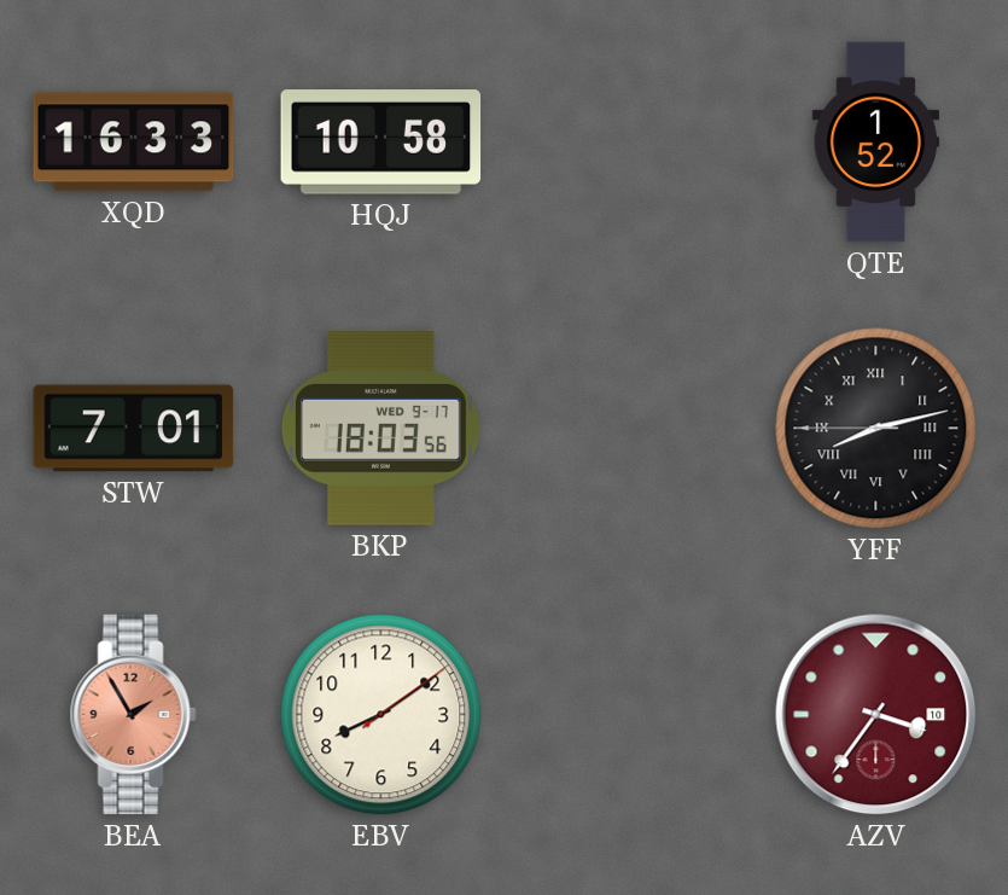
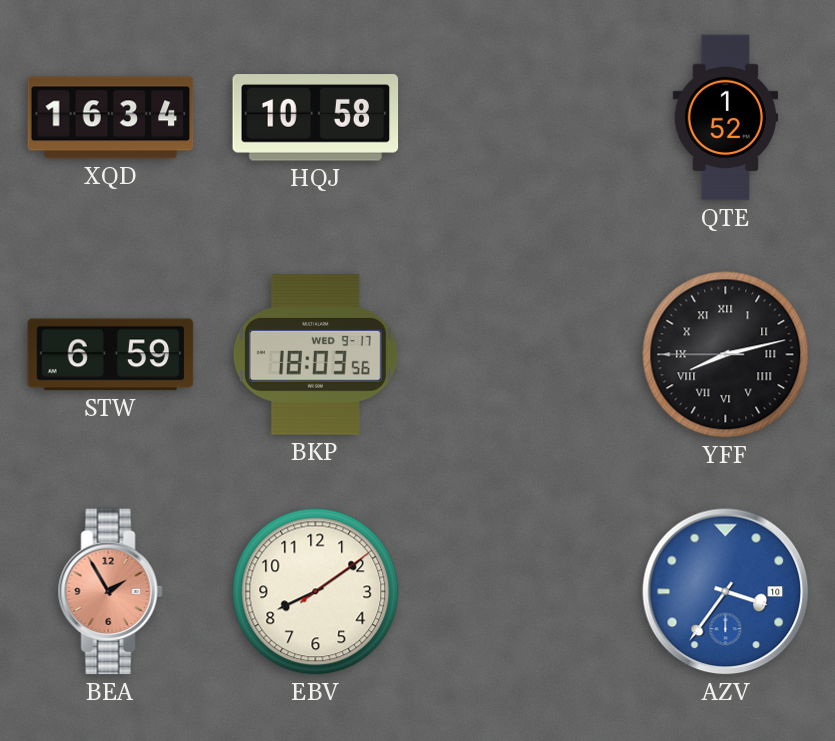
XQD: 16:33 -> 16:34
STW: 7:01 -> 6:59
AZV dial: burgundy -> blue
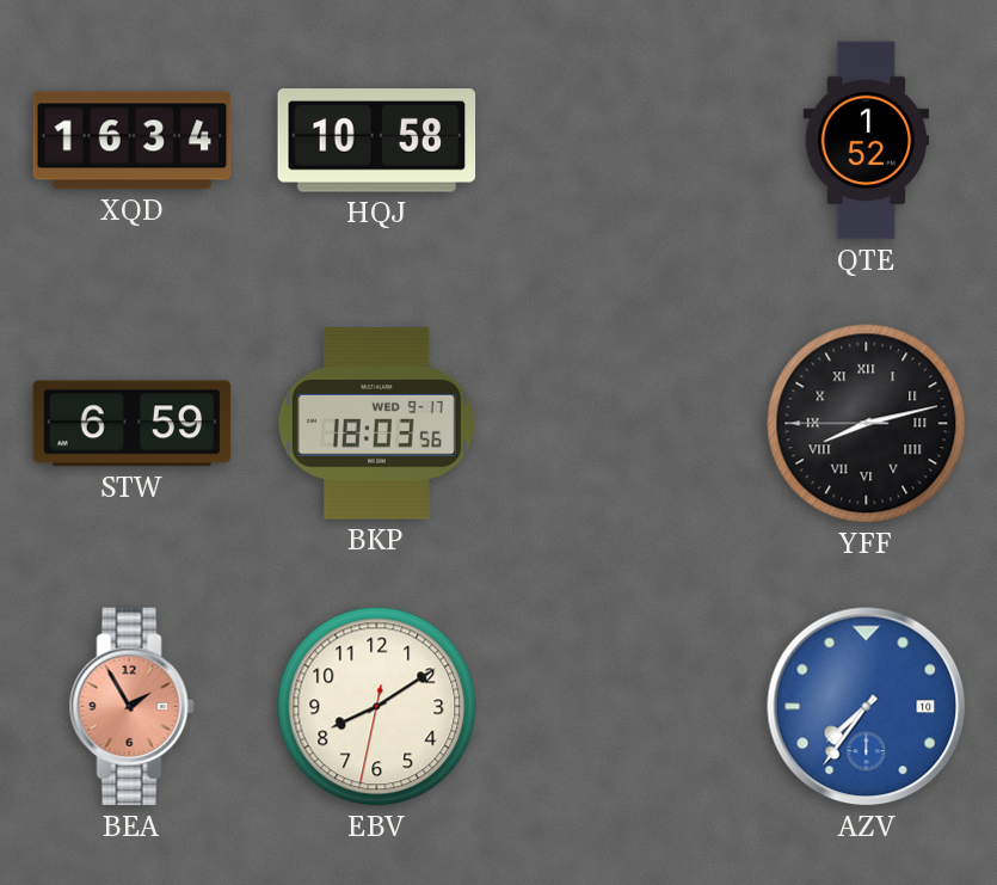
EBV: 8:09:09 -> 8:09:32
AZV: 3:36 -> 7:36
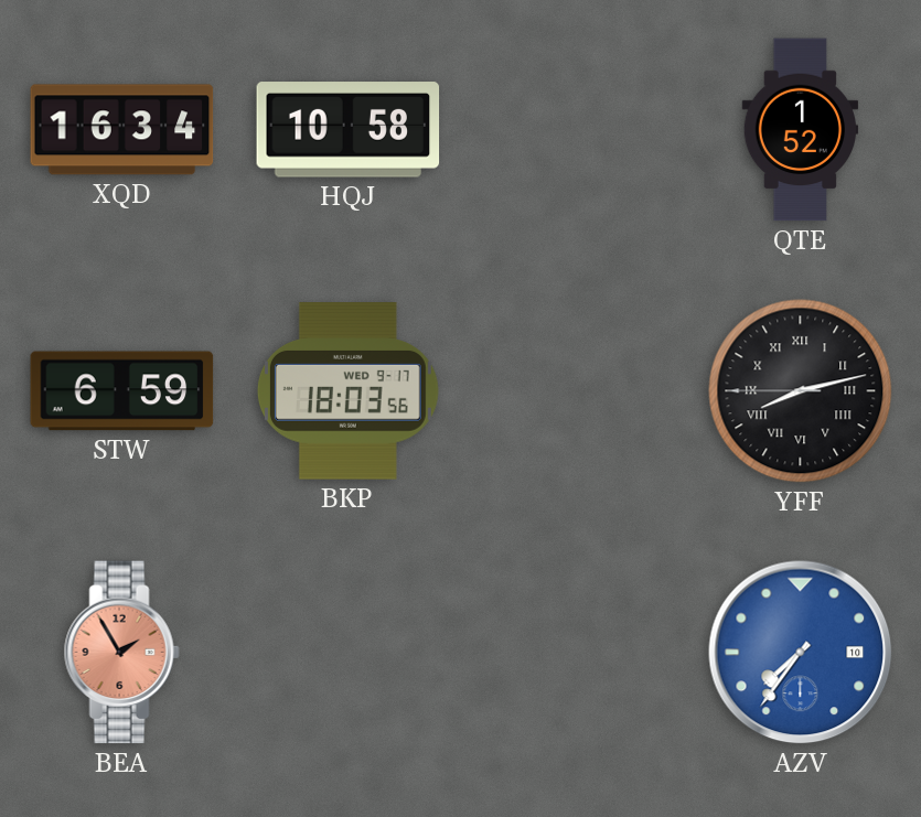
EBV: 8:09 -> none
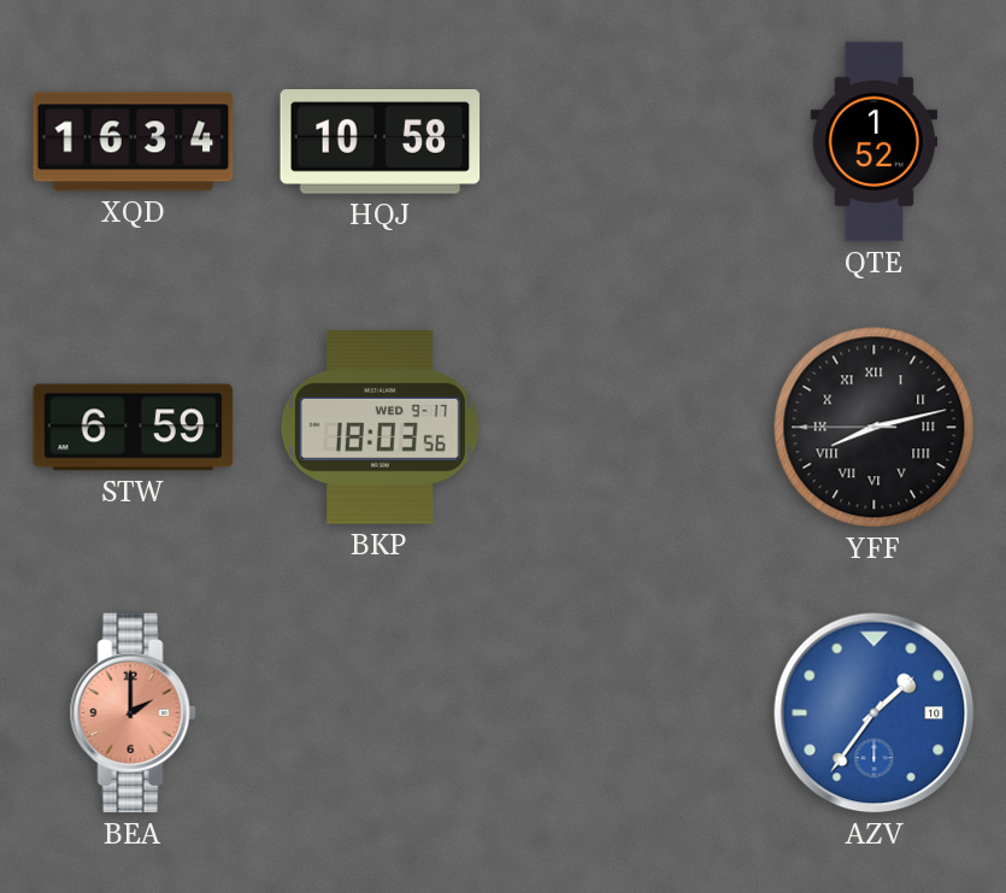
BEA: 1:55 -> 2:00
AZV: 7:36 -> 1:36
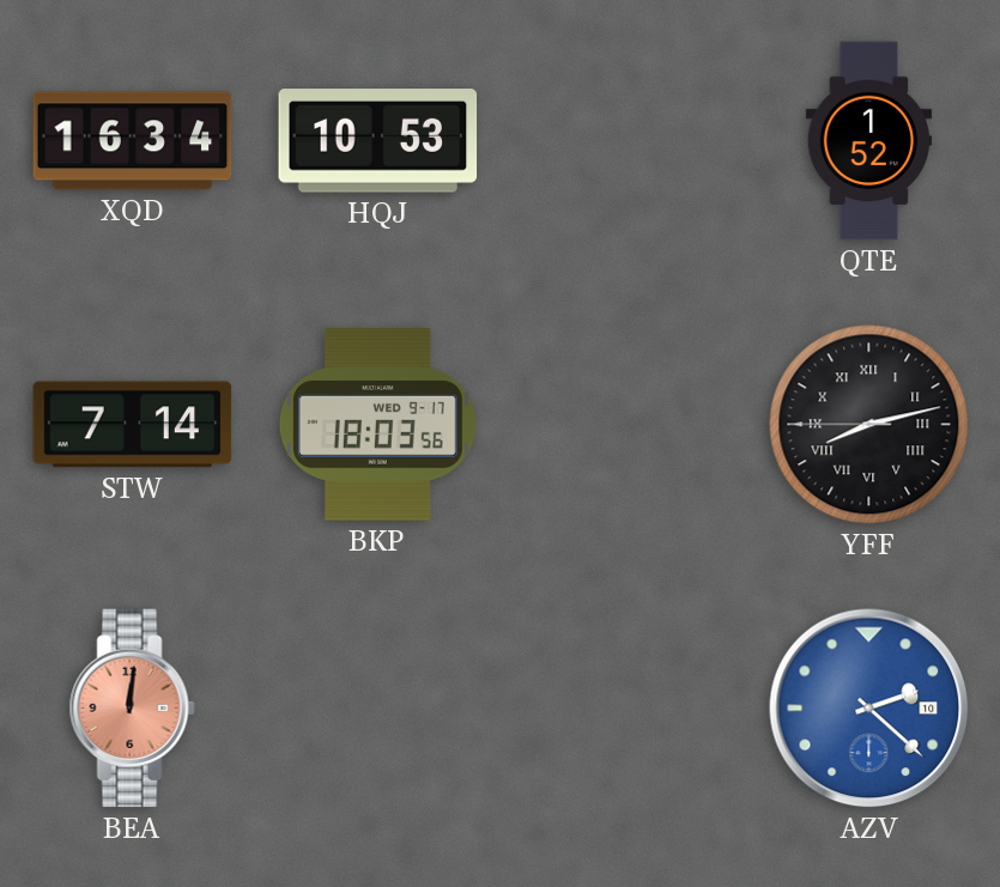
HQJ: 10:58 -> 10:53
STW: 6:59 -> 7:14
BEA: 2:00 -> 12:01
AZV: 1:36 -> 2:22
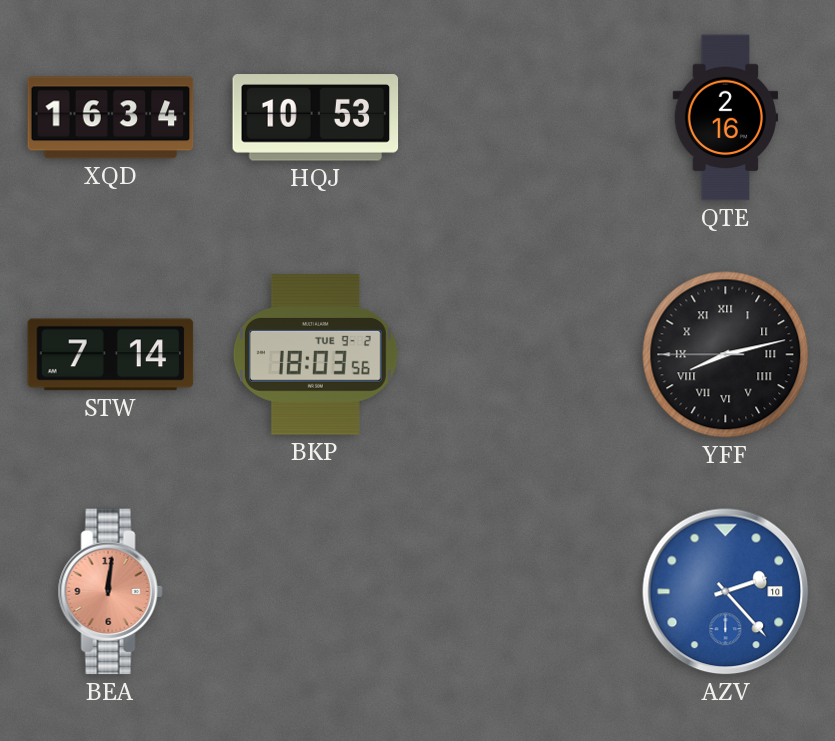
QTE: 1:52 -> 2:16
BKP date: WED 9-17 -> TUE 9-2
AZV: 2:22 -> 2:23
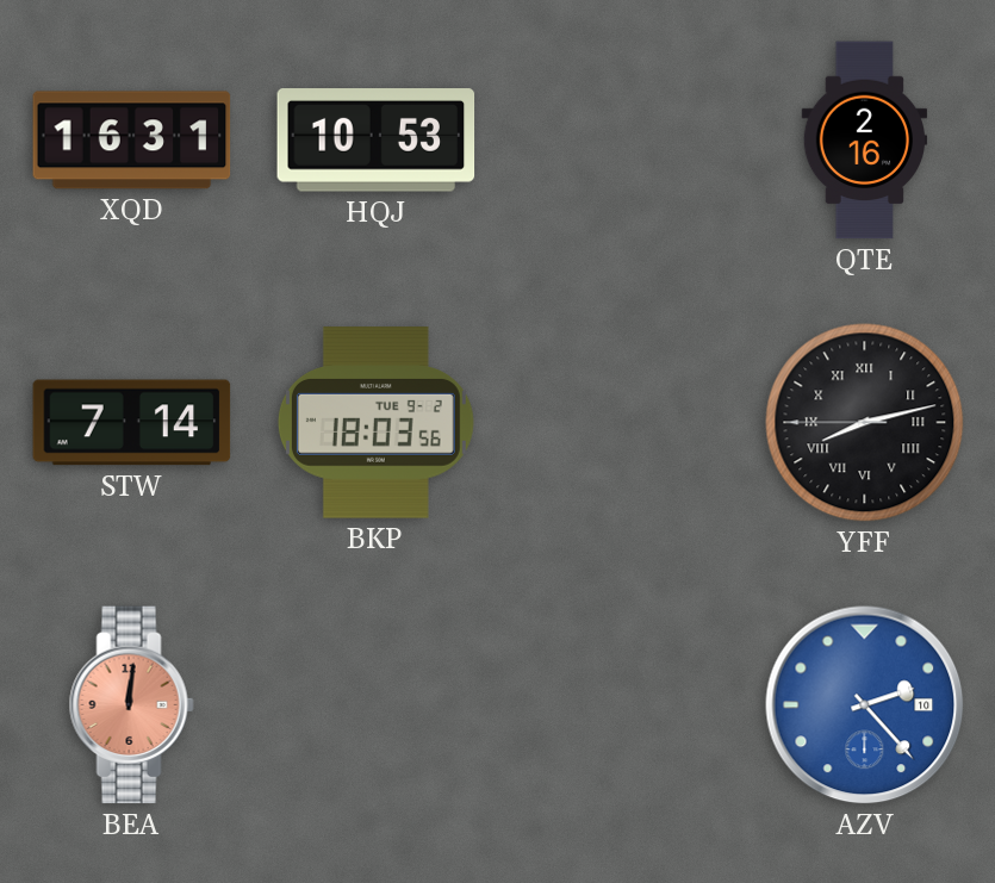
XQD: 16:34 -> 16:31
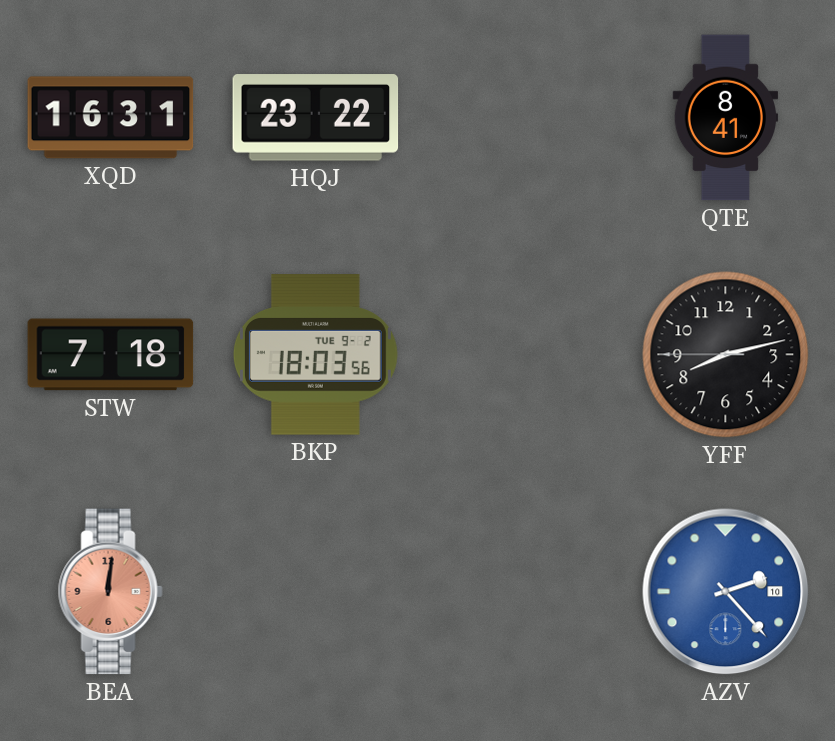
HQJ: 10:53 -> 23:22
QTE: 2:16 -> 8:41
STW: 7:14 -> 7:18
YFF numerals: Roman -> Arabic
